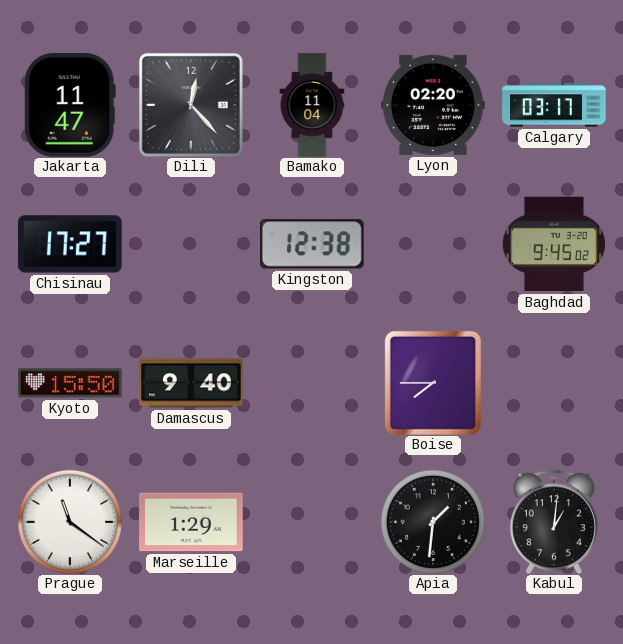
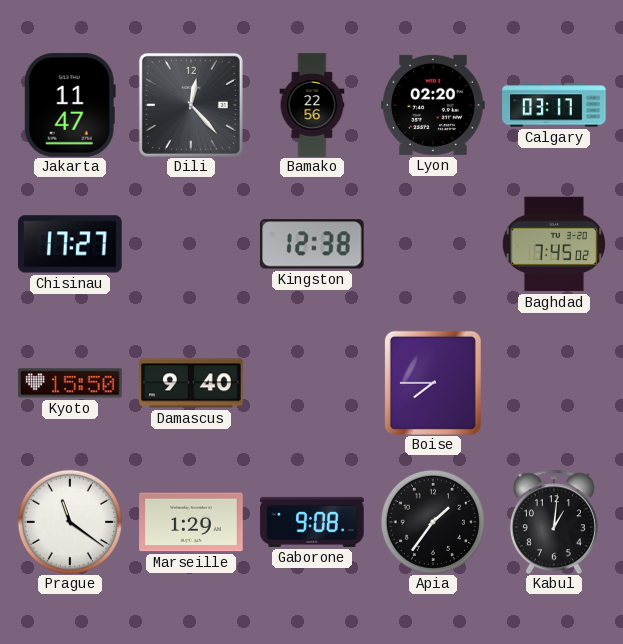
Bamako: 11:04 -> 22:56
Baghdad: 9:45 -> 7:45
Gaborone: none -> 9:08
Apia: 1:31 -> 1:36
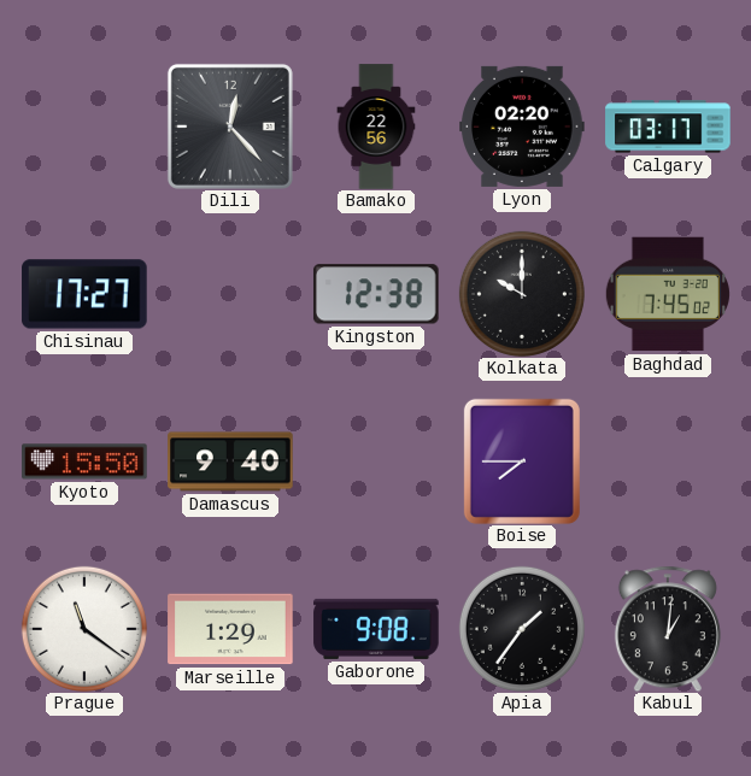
Jakarta: 11:47 -> none
Kolkata: none -> 10:00
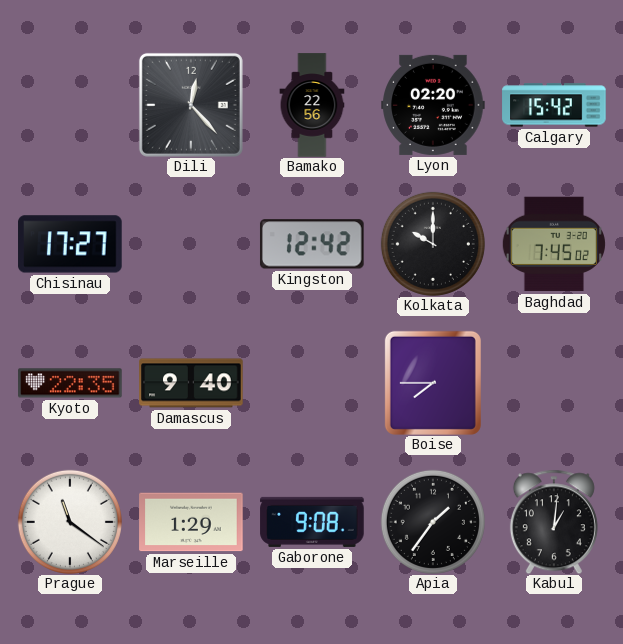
Calgary: 03:17 -> 15:42
Kingston: 12:38 -> 12:42
Kyoto: 15:50 -> 22:35
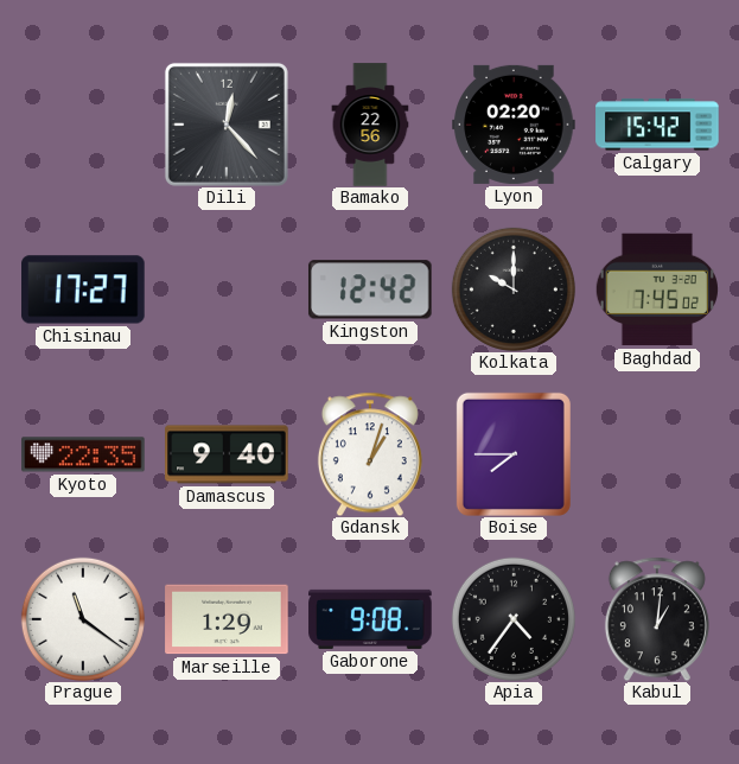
Gdansk: none -> 1:03
Apia: 1:36 -> 4:36
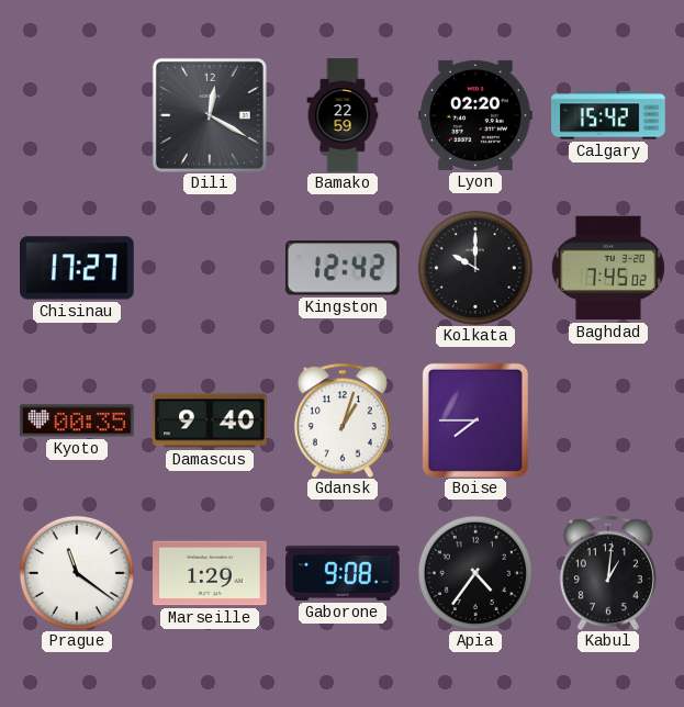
Dili: 12:23 -> 12:20
Bamako: 22:56 -> 22:59
Kyoto: 22:35 -> 00:35
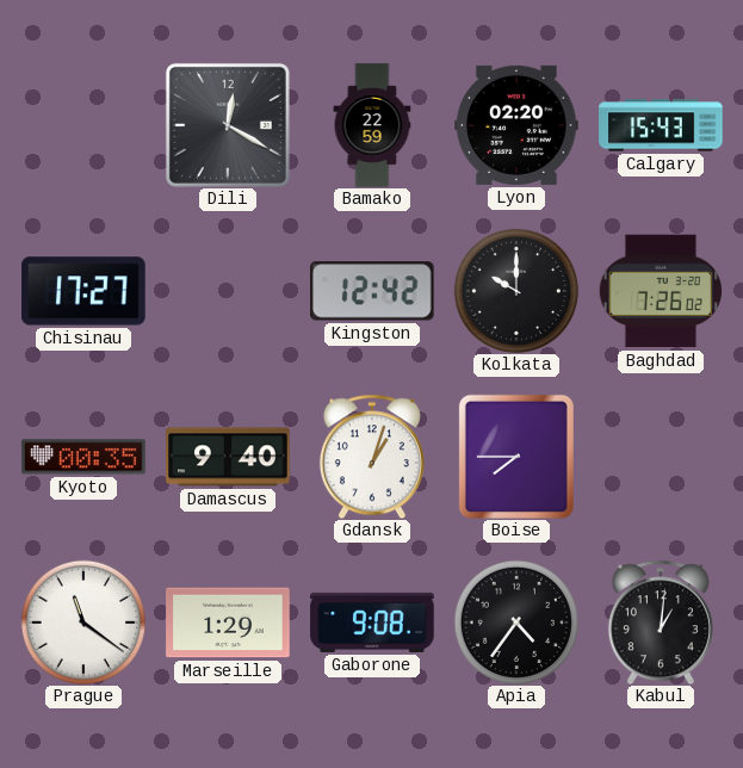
Calgary: 15:42 -> 15:43
Baghdad: 7:45 -> 7:26
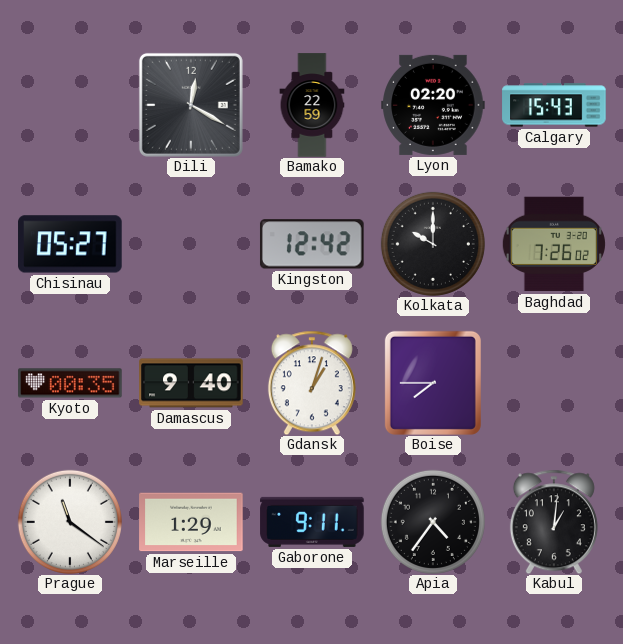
Chisinau: 17:27 -> 05:27
Gaborone: 9:08 -> 9:11
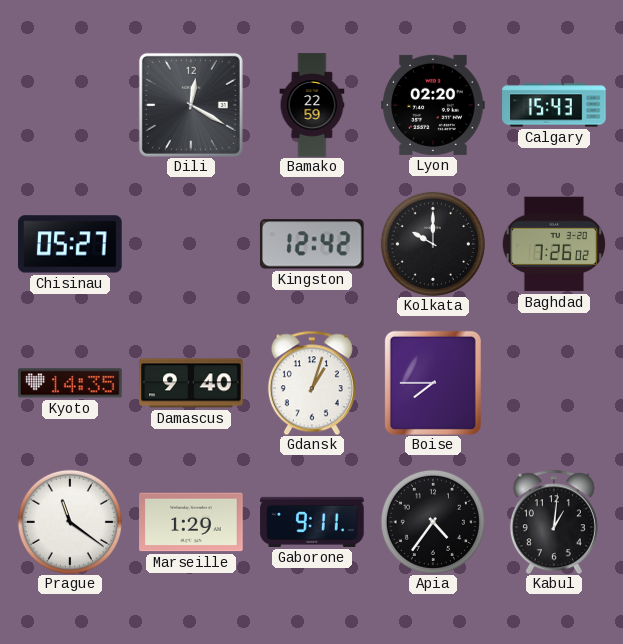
Kyoto: 00:35 -> 14:35
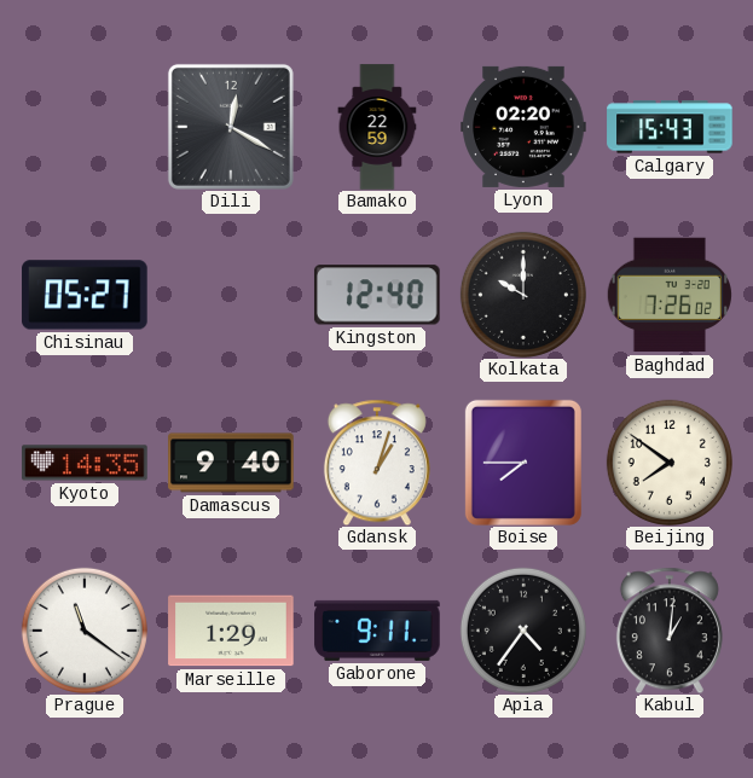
Kingston: 12:42 -> 12:40
Beijing: none -> 7:51
